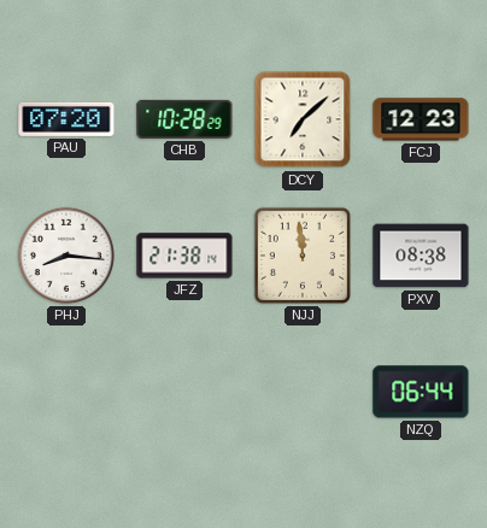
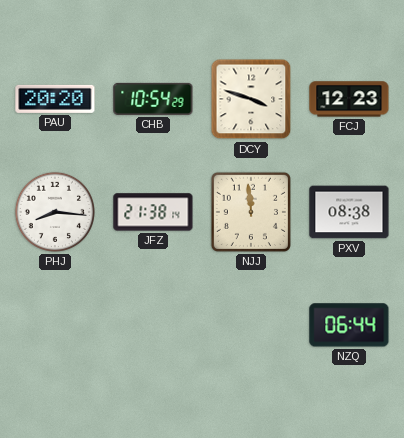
PAU: 07:20 -> 20:20
CHB: 10:28 -> 10:54
DCY: 7:08 -> 3:48
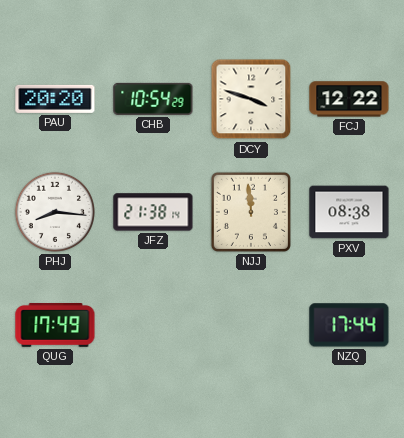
FCJ: 12:23 -> 12:22
QUG: none -> 17:49
NZQ: 06:44 -> 17:44
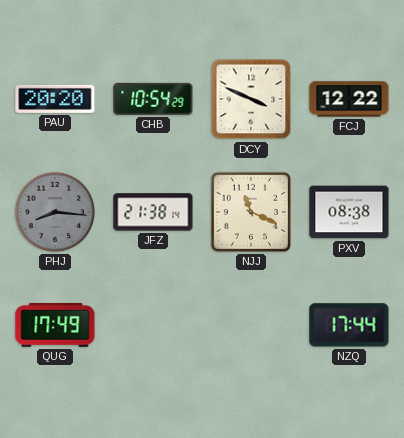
DCY: 3:48 -> 3:49
PHJ dial: white -> grey
NJJ: 11:59 -> 11:19
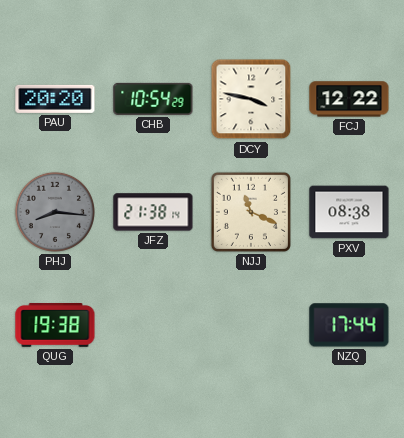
DCY: 3:49 -> 3:47
QUG: 17:49 -> 19:38
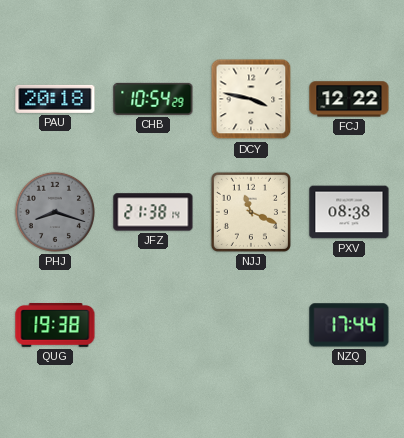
PAU: 20:20 -> 20:18
PHJ: 8:16 -> 8:18
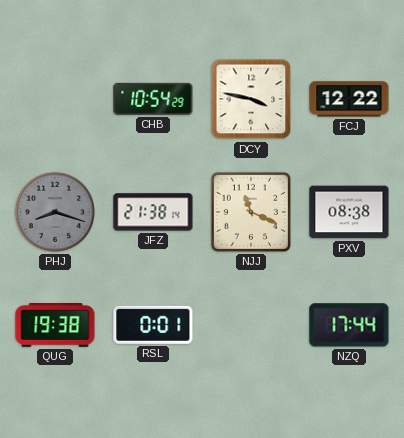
PAU: 20:18 -> none
RSL: none -> 0:01
